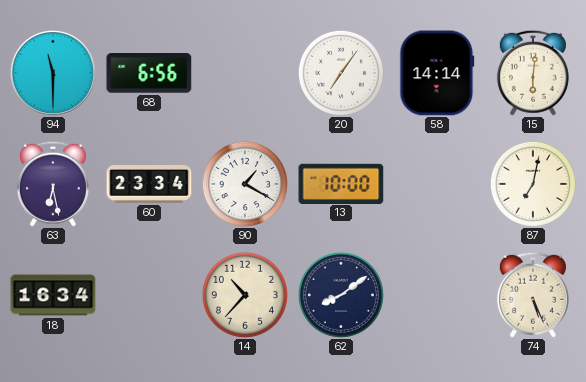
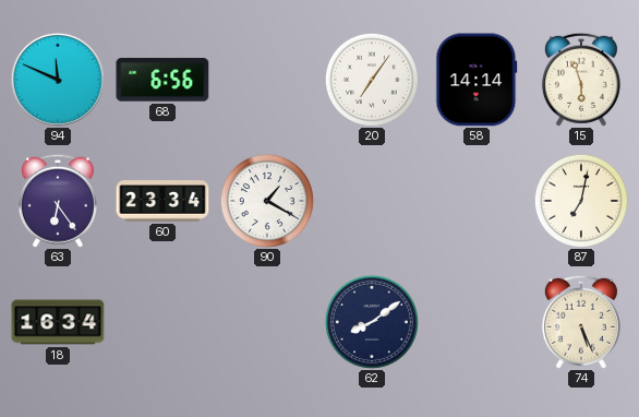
94: 11:30 -> 11:49
15: 6:01 -> 5:57
63: 6:28 -> 6:24
13: 10:00 -> none
14: 10:37 -> none
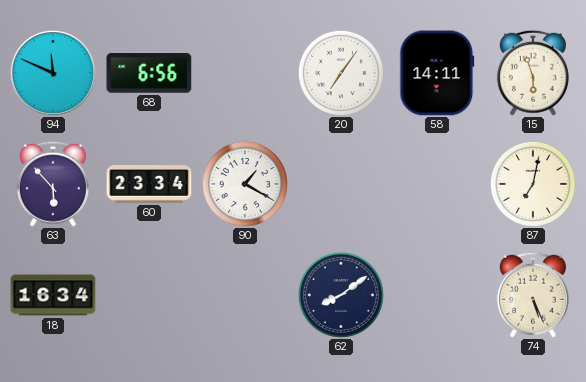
58: 14:14 -> 14:11
63: 6:24 -> 5:53
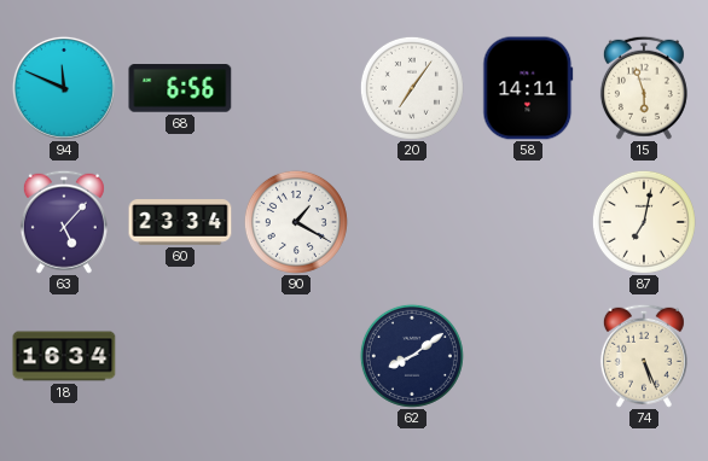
63: 5:53 -> 5:07
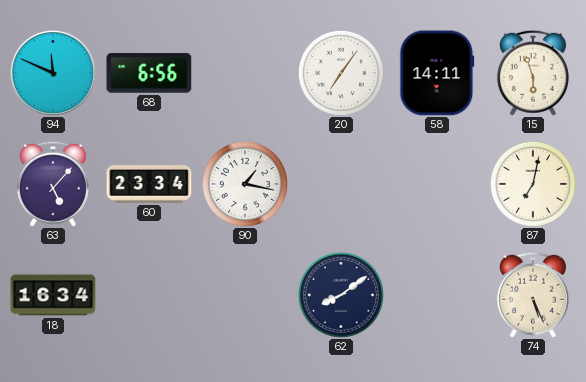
90: 1:20 -> 1:17
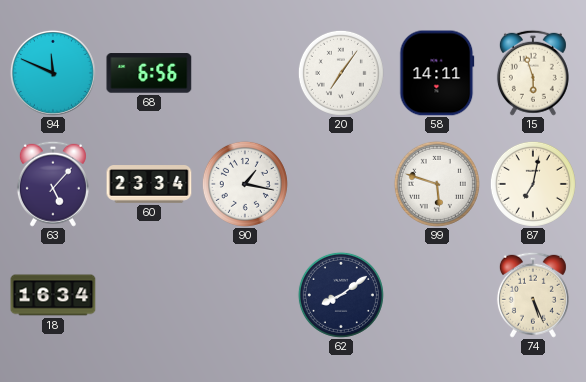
99: none -> 5:48
